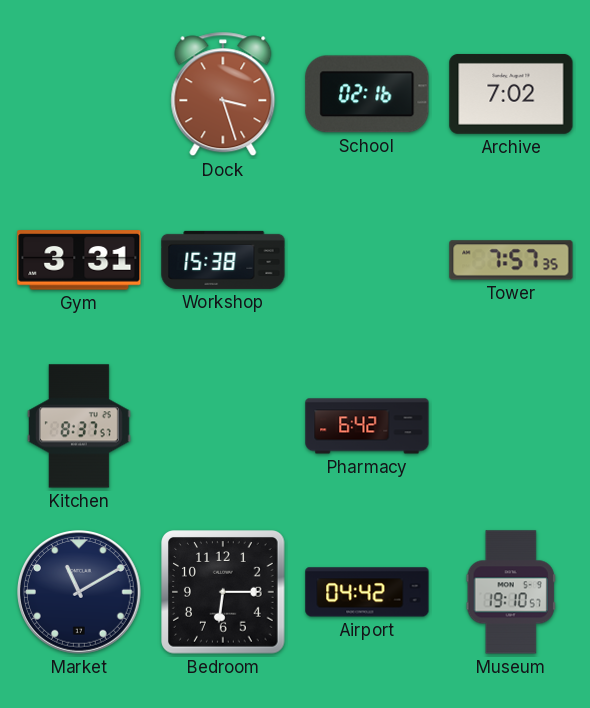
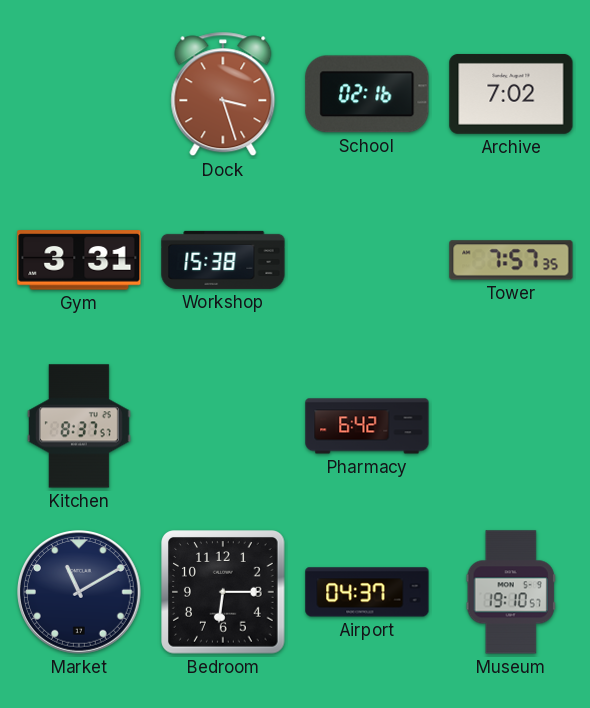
Airport: 04:42 -> 04:37
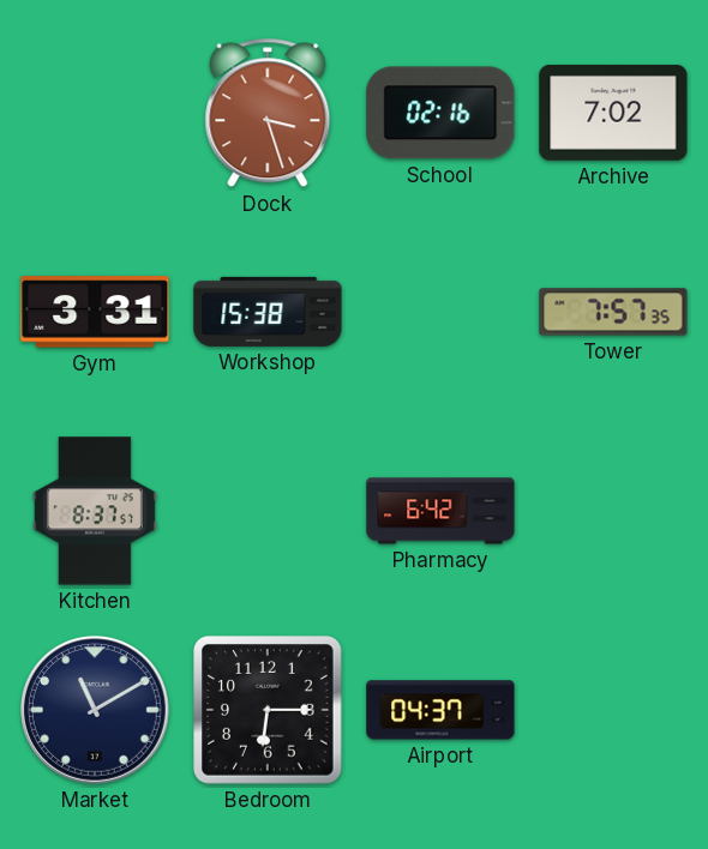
Museum: 19:10 -> none
